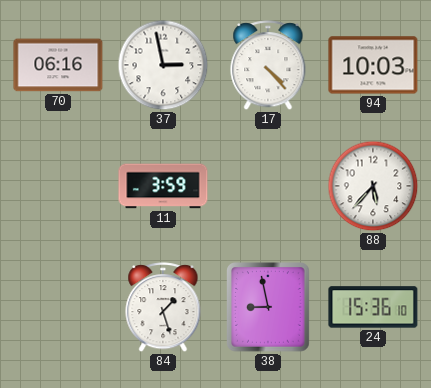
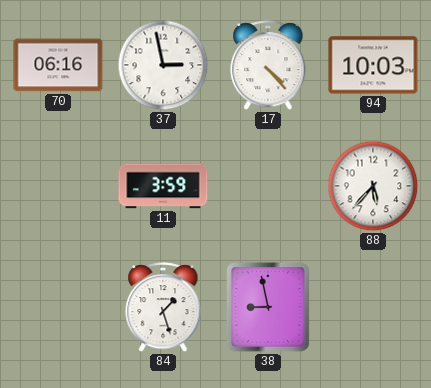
24: 15:36 -> none
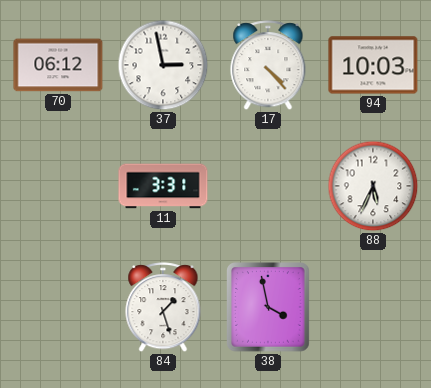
70: 06:16 -> 06:12
11: 3:59 -> 3:31
88: 5:37 -> 5:34
38: 8:58 -> 3:58
